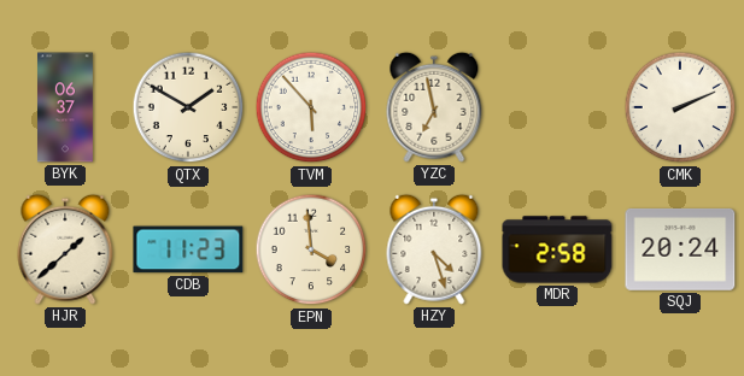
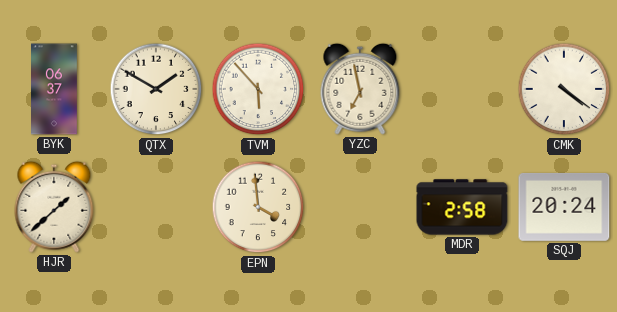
CMK: 2:11 -> 4:21
CDB: 11:23 -> none
HZY: 4:27 -> none
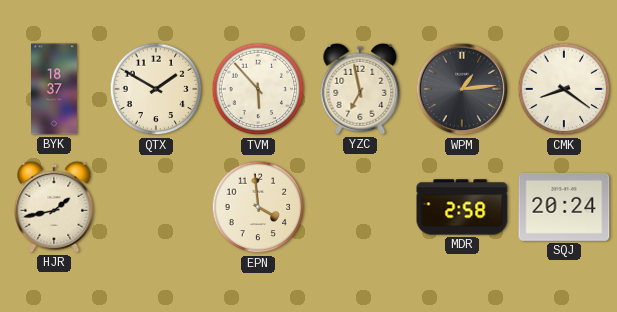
BYK: 06:37 -> 18:37
WPM: none -> 1:14
CMK: 4:21 -> 8:21
HJR: 1:38 -> 1:43
